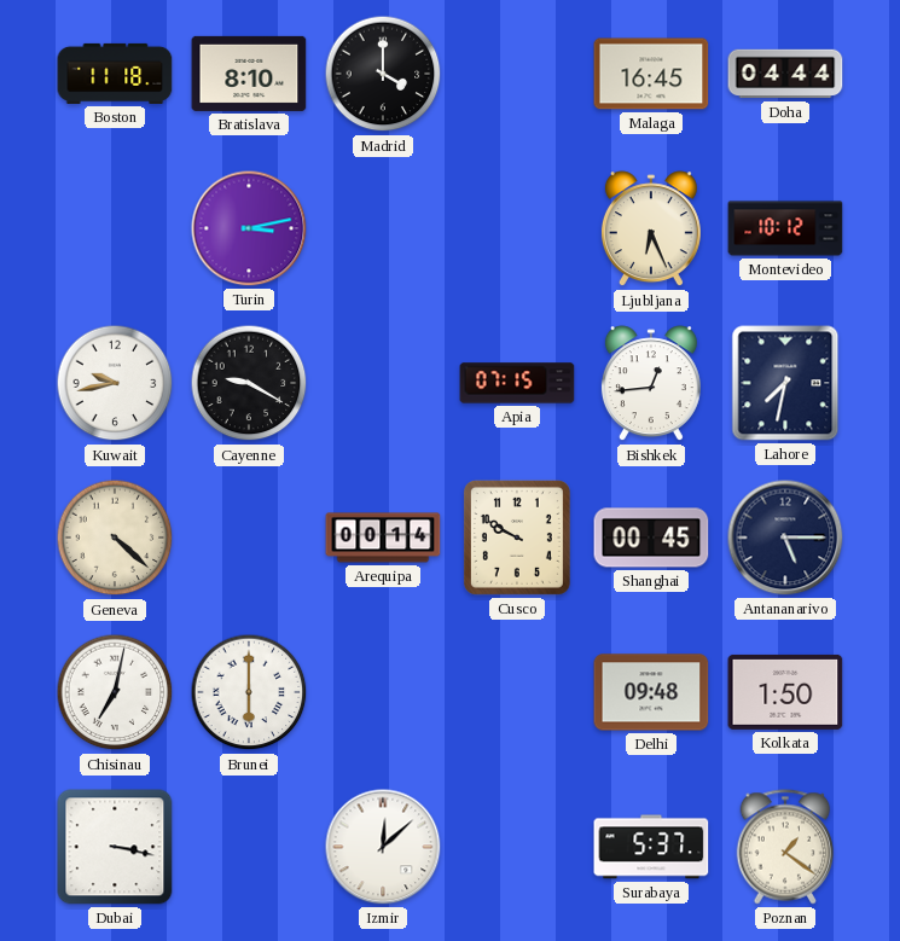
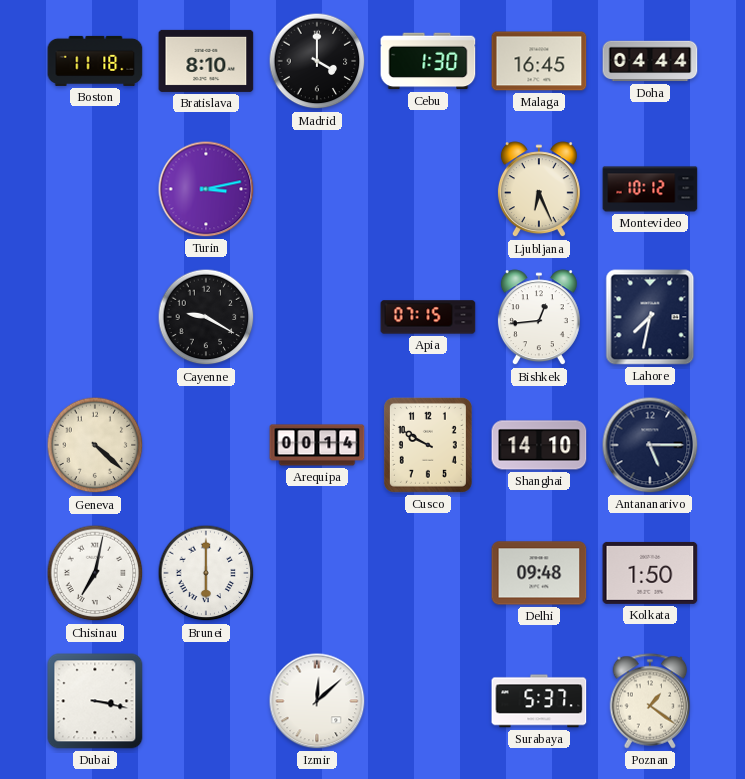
Cebu: none -> 1:30
Kuwait: 9:43 -> none
Shanghai: 00:45 -> 14:10
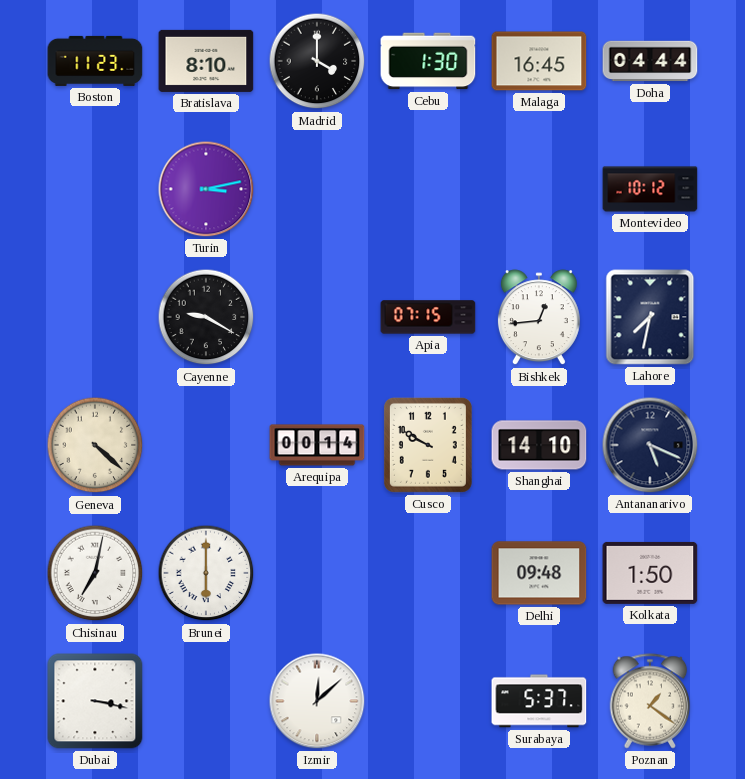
Boston: 11:18 -> 11:23
Ljubljana: 6:26 -> none
Antananarivo: 5:15 -> 5:19
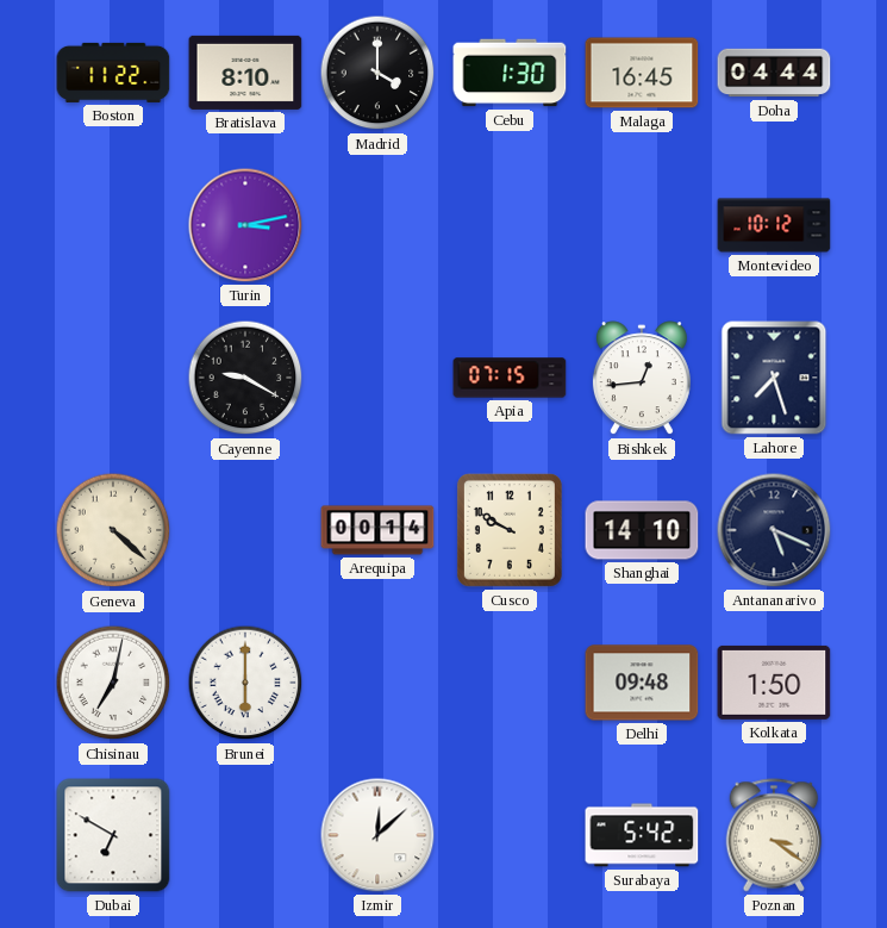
Boston: 11:23 -> 11:22
Lahore: 7:32 -> 7:27
Dubai: 3:17 -> 6:50
Surabaya: 5:37 -> 5:42
Poznan: 1:21 -> 3:21
